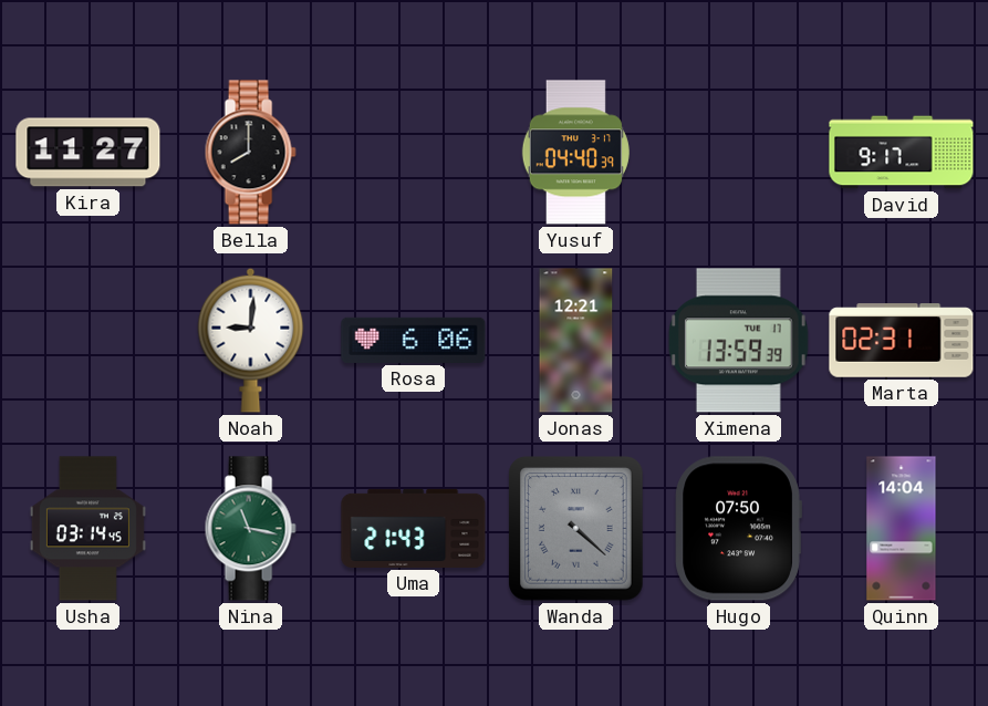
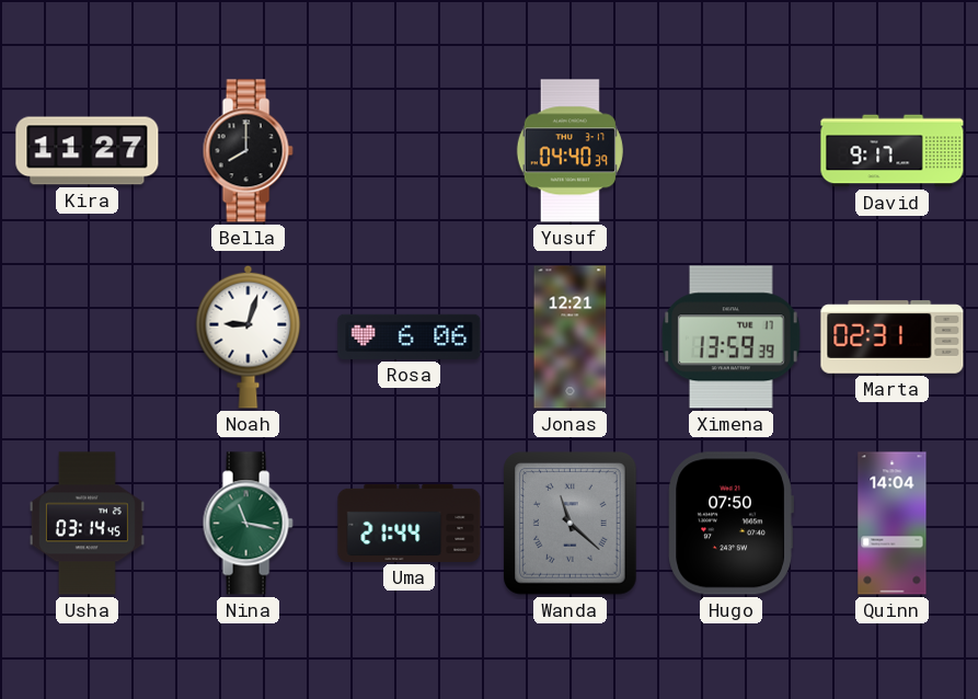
Noah: 9:01 -> 9:03
Uma: 21:43 -> 21:44
Wanda: 4:22 -> 11:22
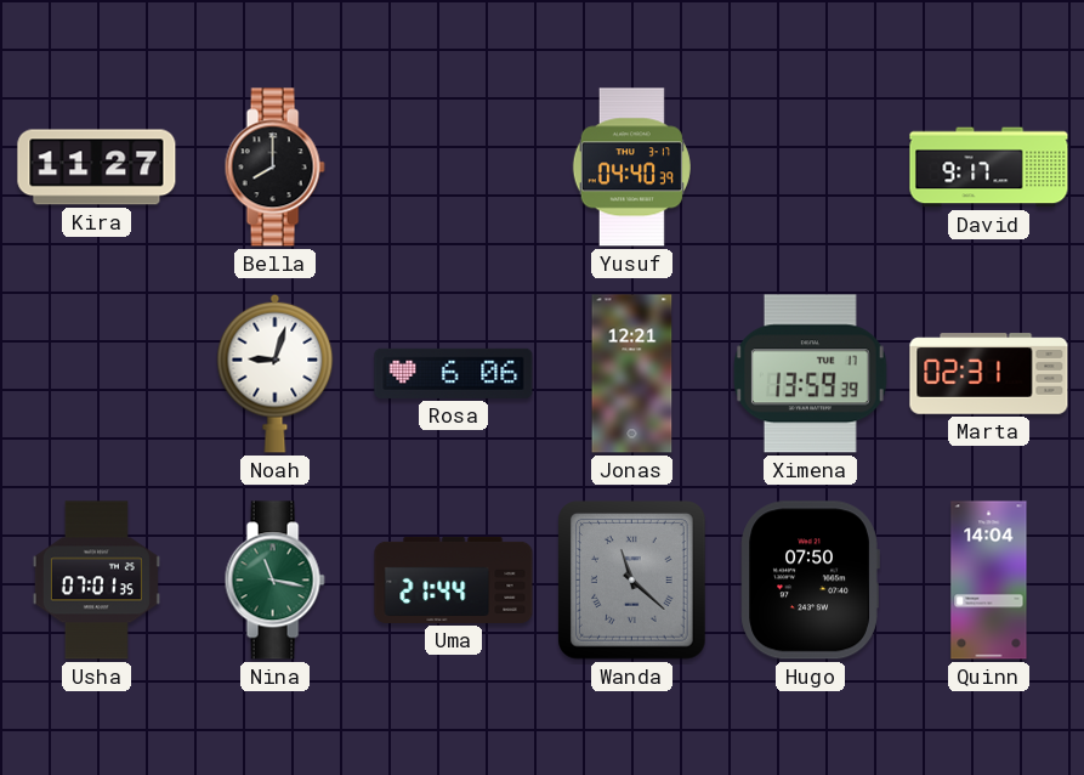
Usha: 03:14 -> 07:01
